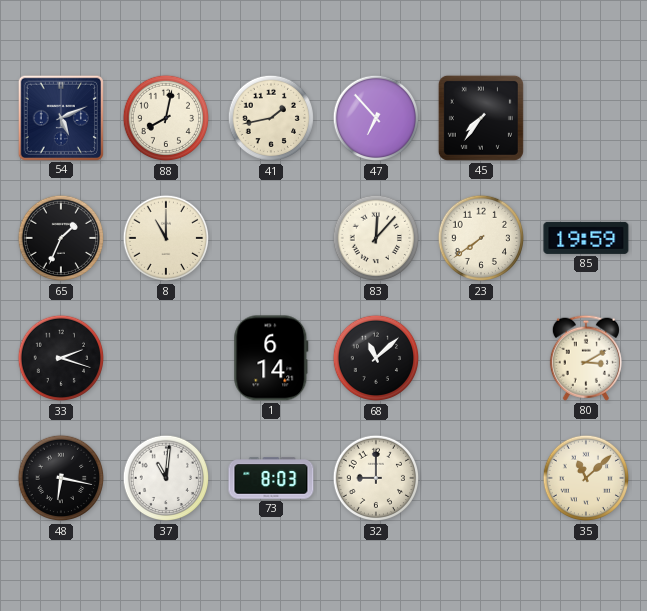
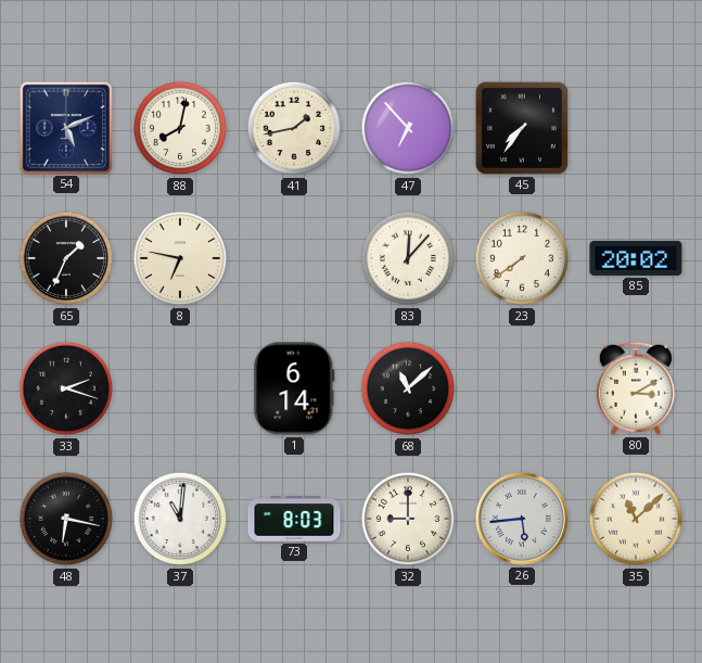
8: 11:00 -> 6:47
85: 19:59 -> 20:02
26: none -> 5:44
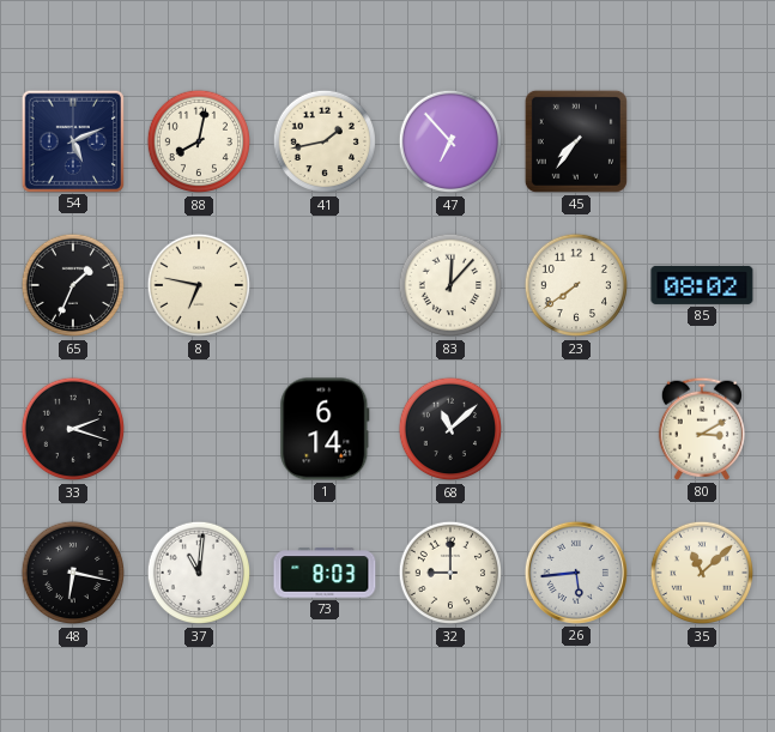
85: 20:02 -> 08:02
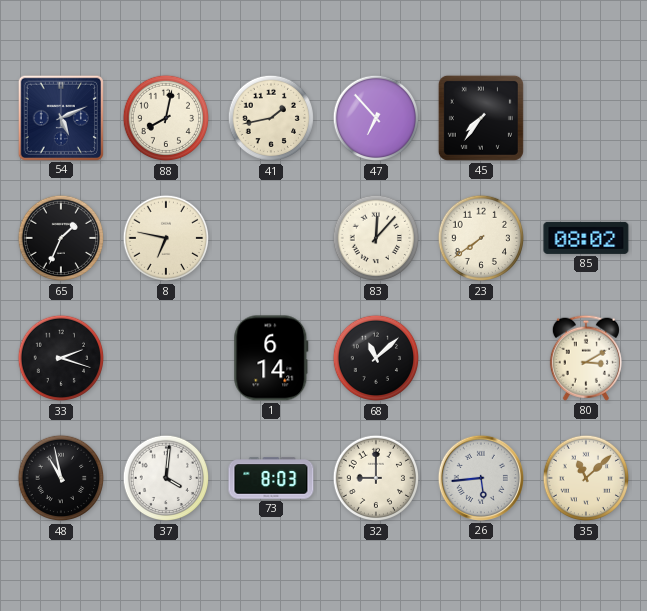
48: 6:17 -> 10:58
37: 11:01 -> 4:01
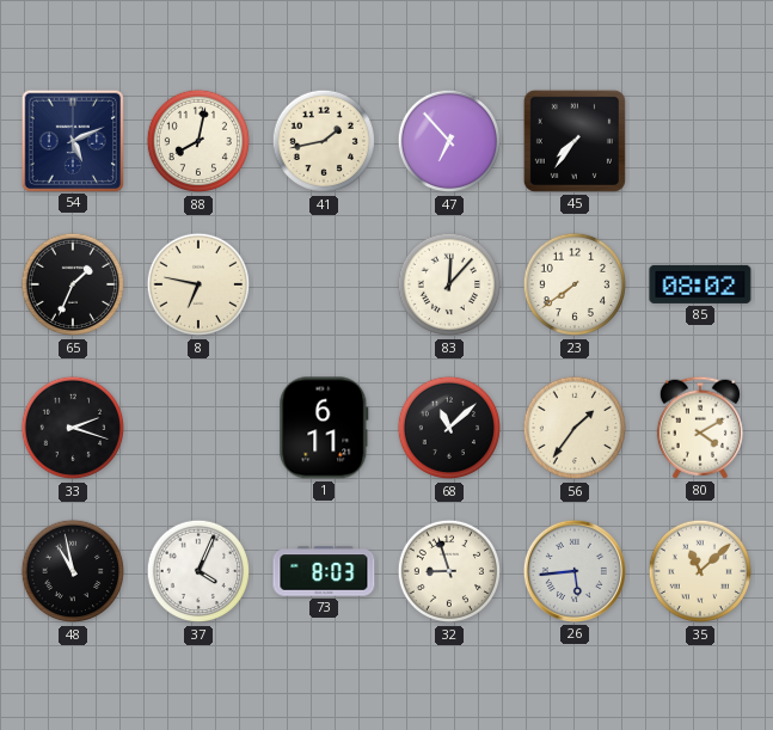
1: 6:14 -> 6:11
56: none -> 1:36
80: 3:10 -> 4:10
37: 4:01 -> 4:04
32: 9:00 -> 8:57
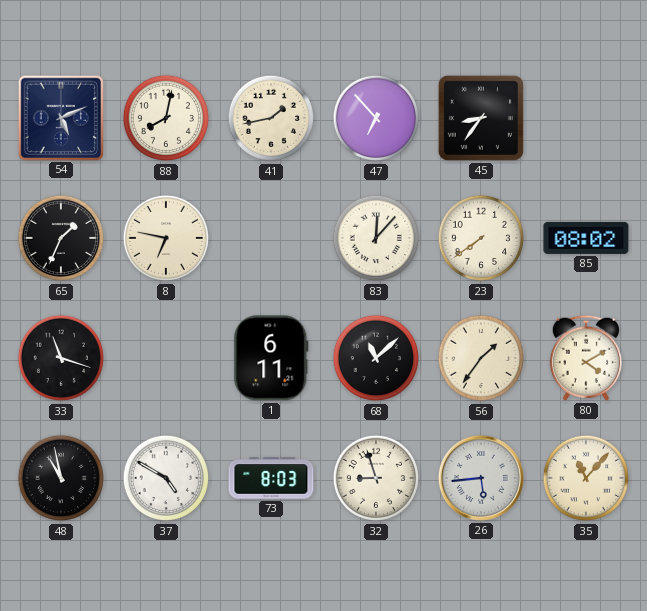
45: 7:36 -> 8:36
33: 2:18 -> 11:18
37: 4:04 -> 4:50
35: 11:08 -> 11:07
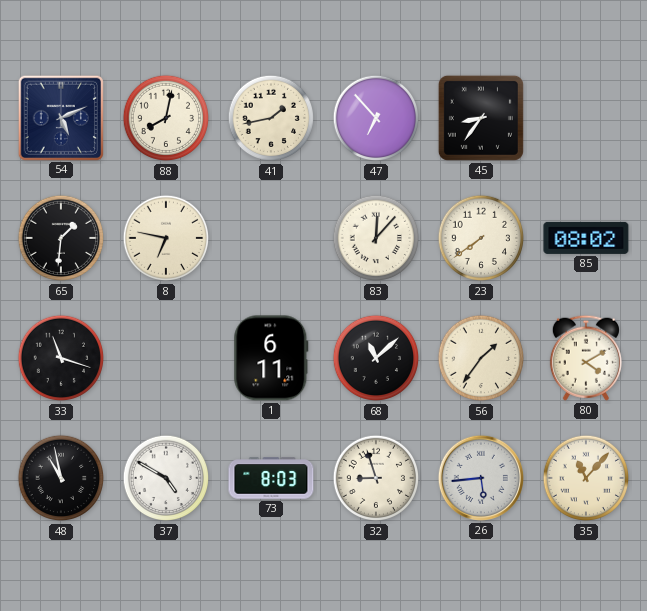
65: 1:34 -> 1:31
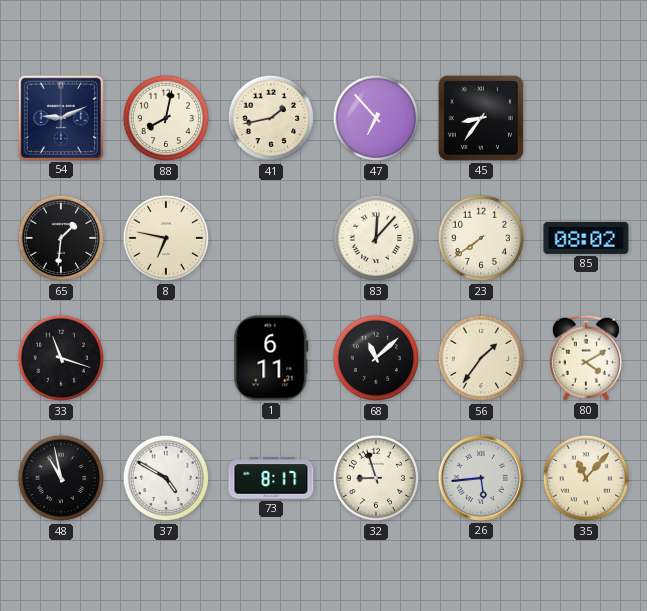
54: 5:11 -> 9:11
73: 8:03 -> 8:17
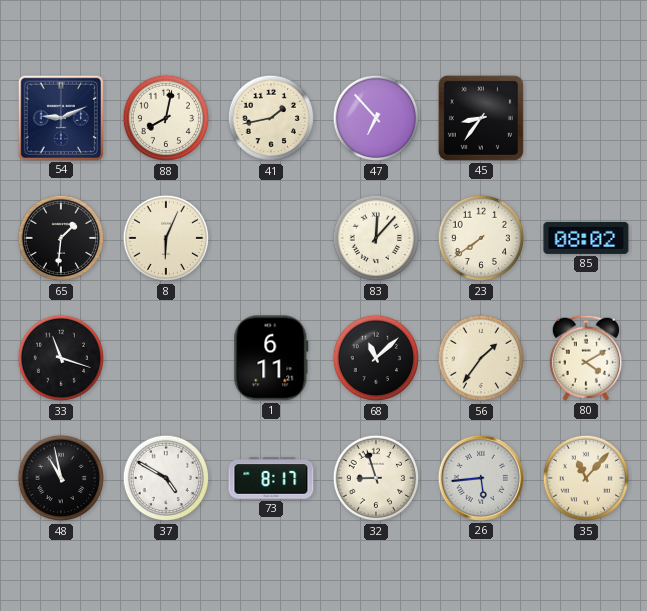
8: 6:47 -> 6:04
